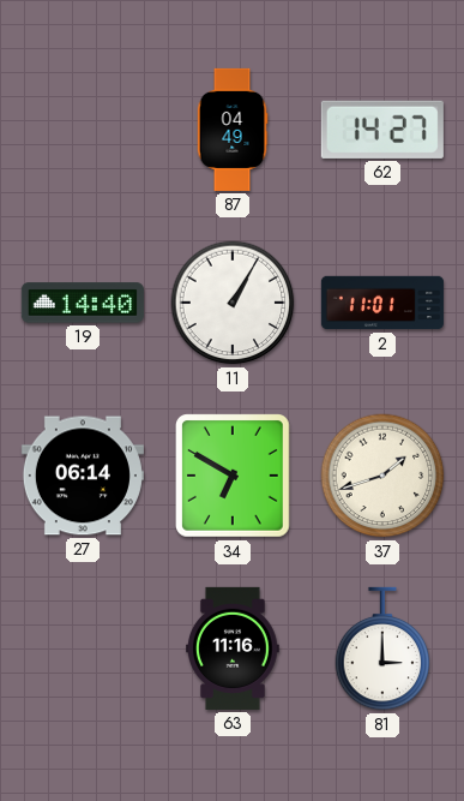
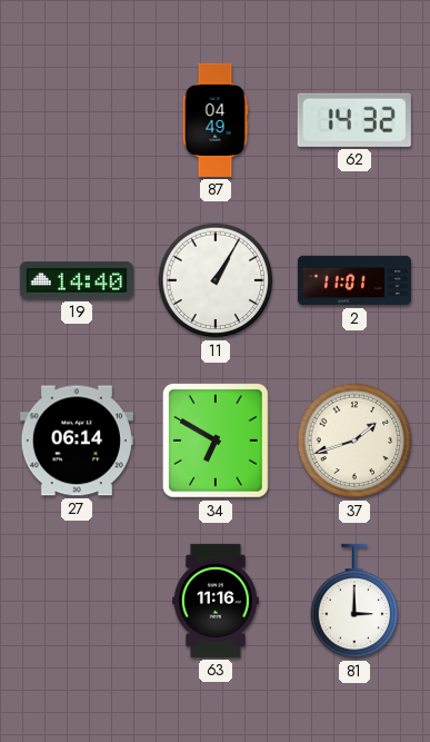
62: 14:27 -> 14:32
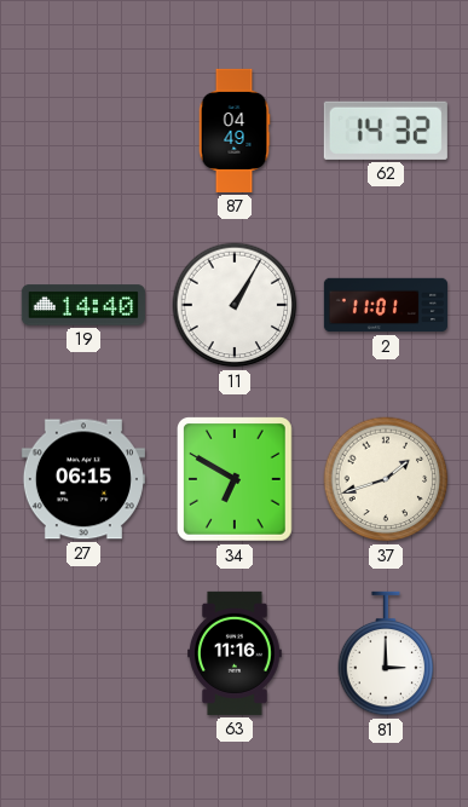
27: 06:14 -> 06:15
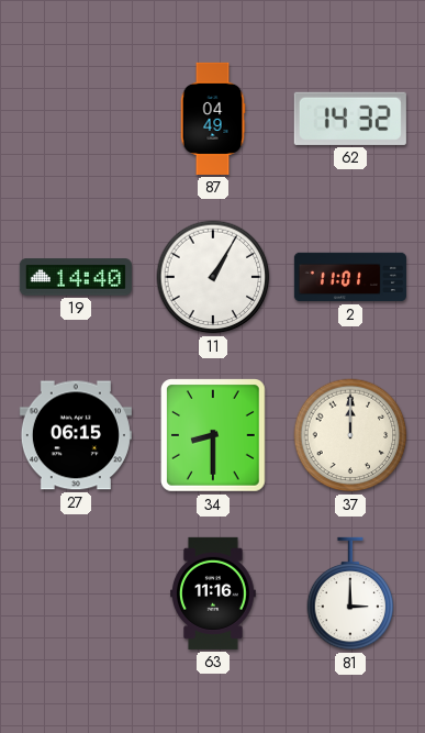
34: 6:50 -> 8:30
37: 1:42 -> 12:00
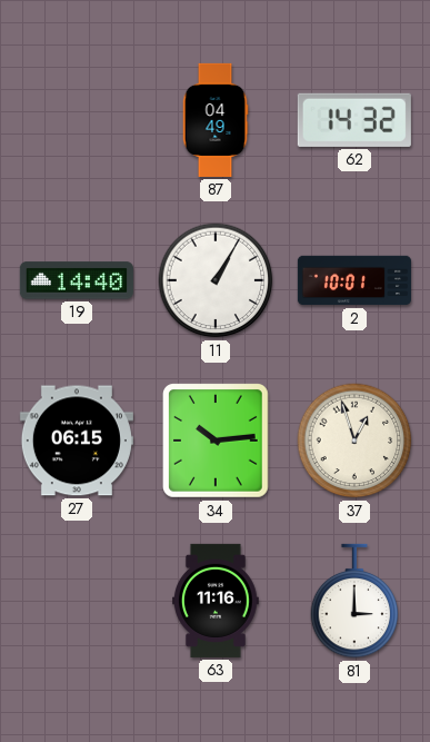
2: 11:01 -> 10:01
34: 8:30 -> 10:14
37: 12:00 -> 12:57
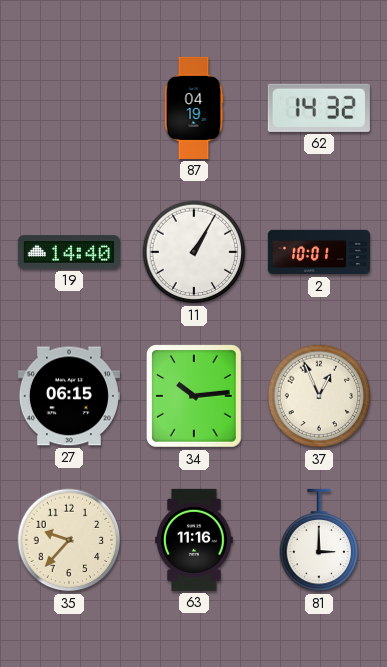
87: 04:49 -> 04:19
37: 12:57 -> 12:56
35: none -> 9:37
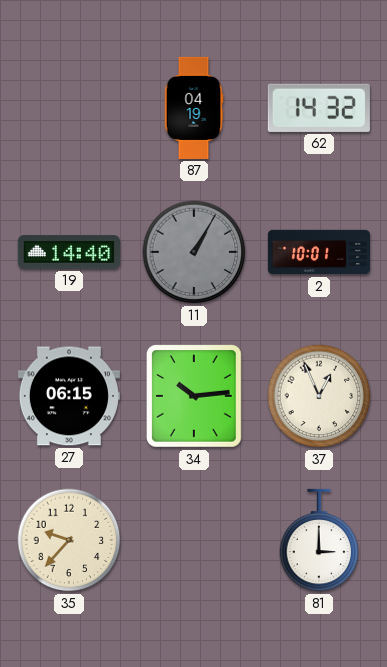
11 dial: white -> grey
63: 11:16 -> none
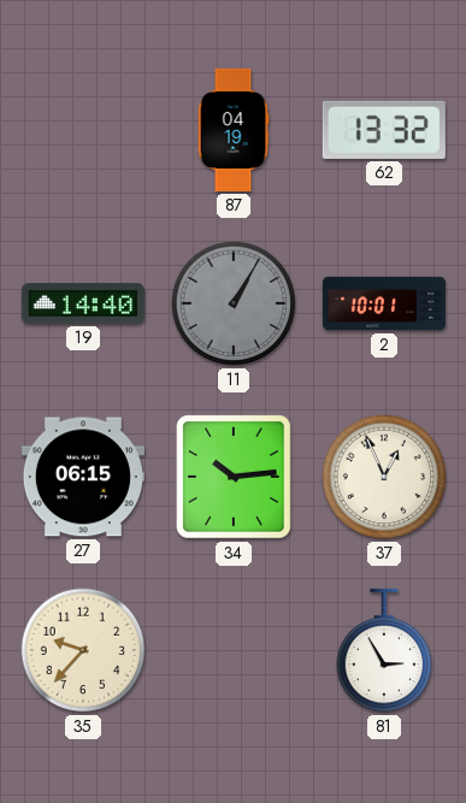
62: 14:32 -> 13:32
81: 3:00 -> 2:55
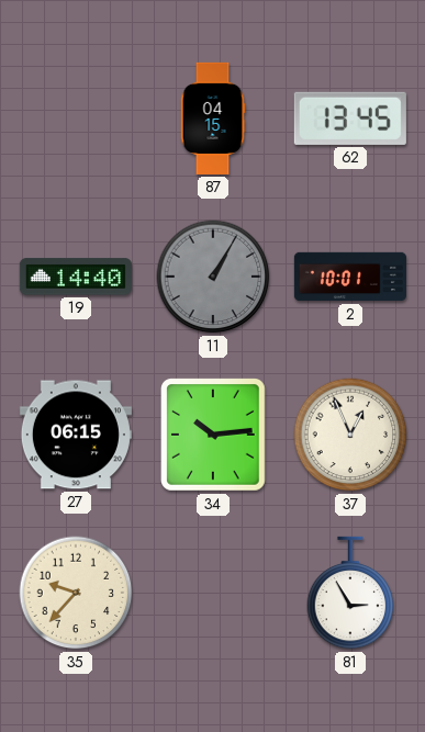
87: 04:19 -> 04:15
62: 13:32 -> 13:45
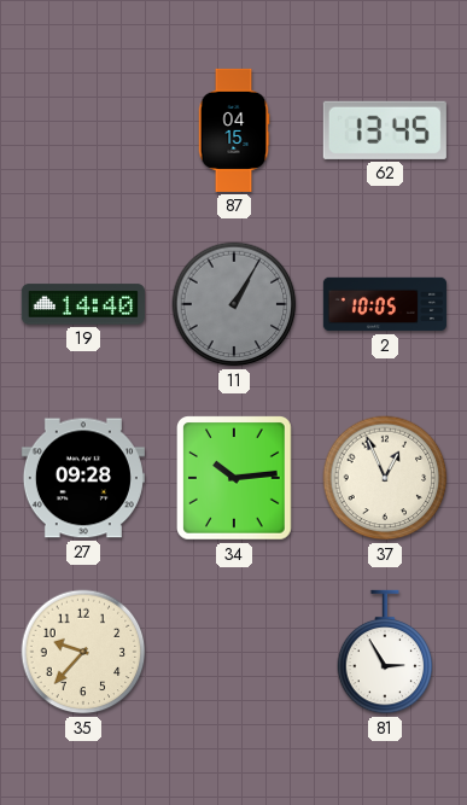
2: 10:01 -> 10:05
27: 06:15 -> 09:28
